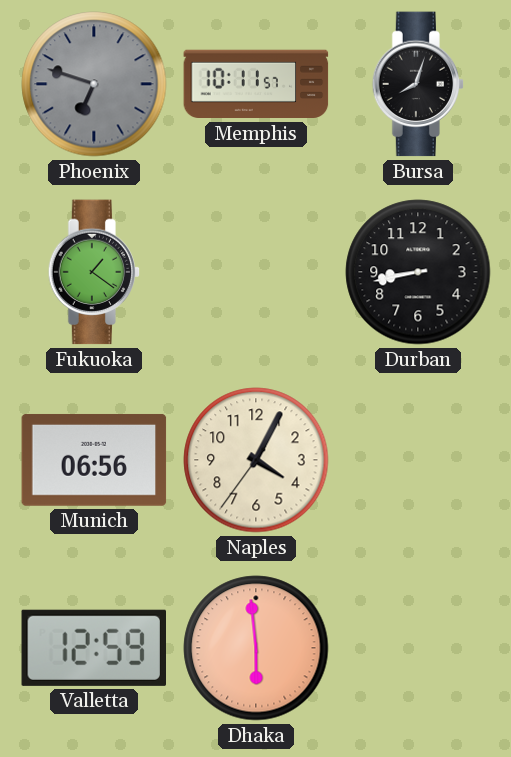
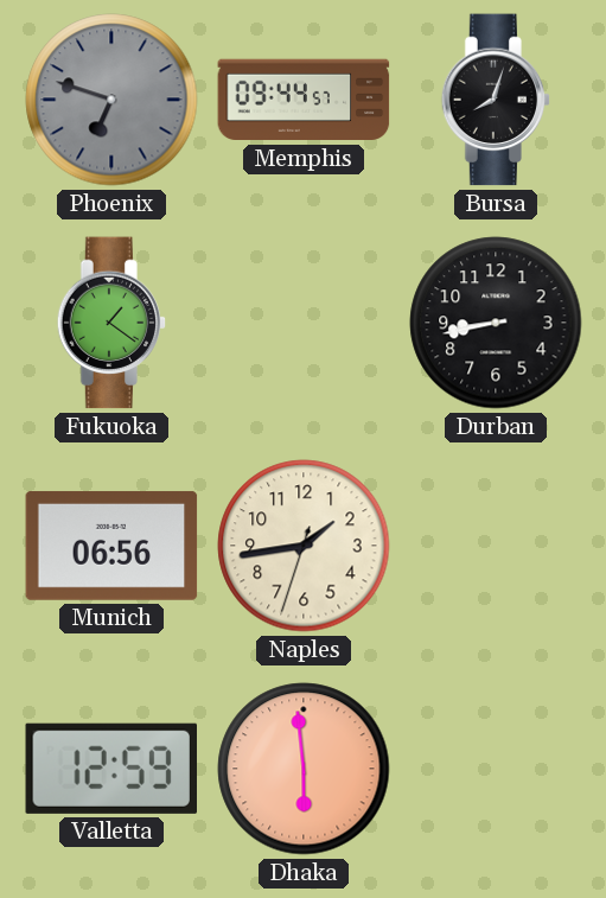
Memphis: 10:11 -> 09:44
Naples: 4:04 -> 1:43
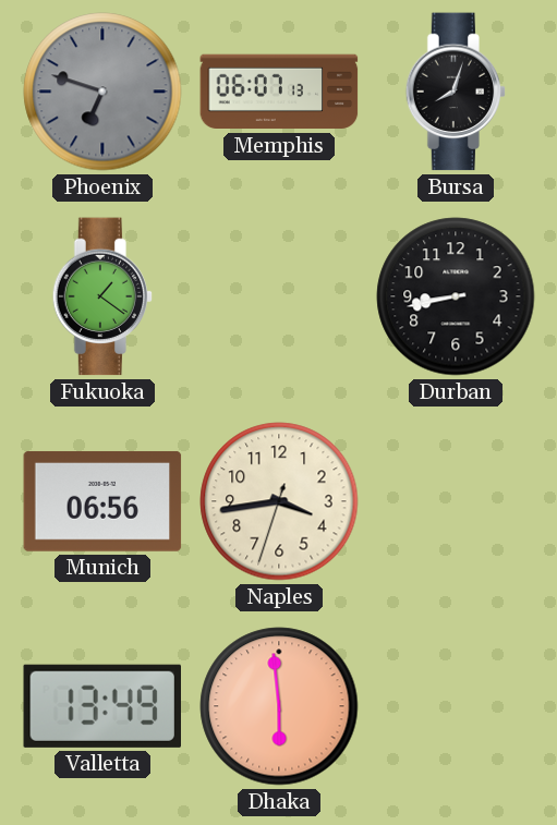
Memphis: 09:44 -> 06:07
Naples: 1:43 -> 3:43
Valletta: 12:59 -> 13:49
